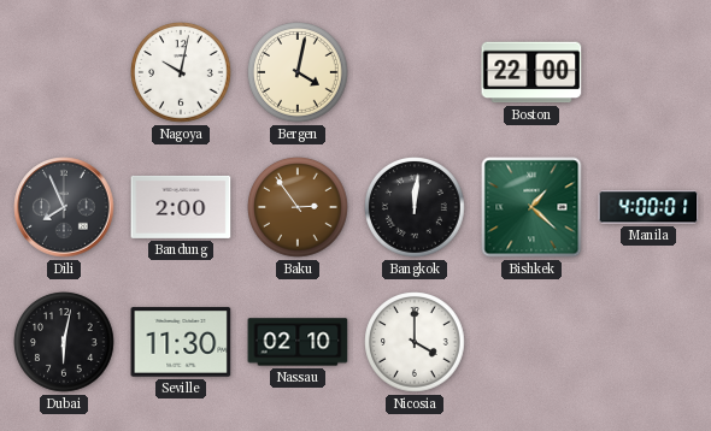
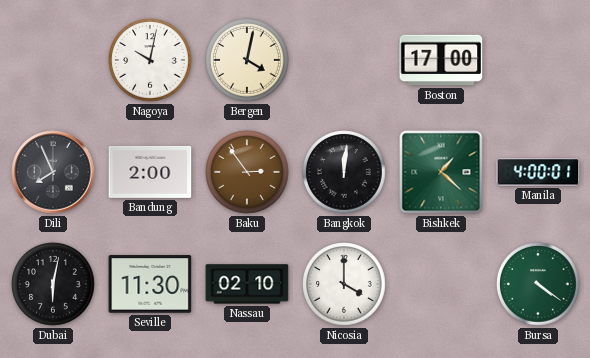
Boston: 22:00 -> 17:00
Bursa: none -> 4:21
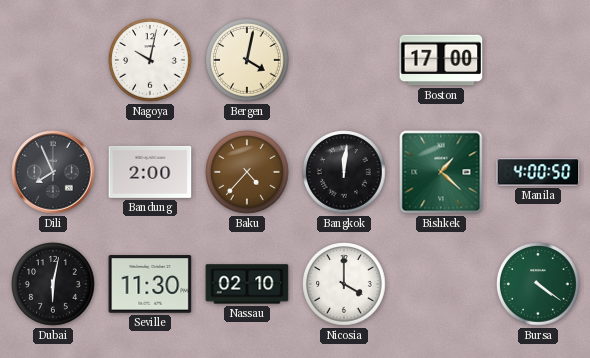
Baku: 2:54 -> 4:37
Manila: 4:00:01 -> 4:00:50
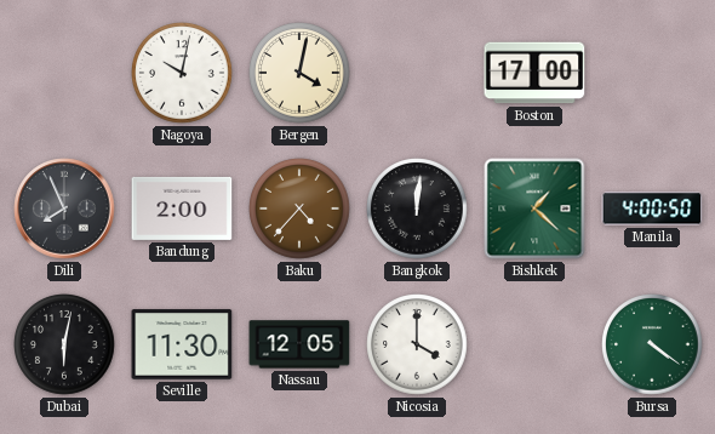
Nassau: 02:10 -> 12:05
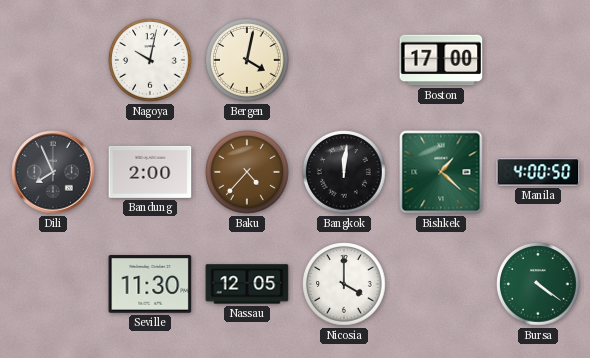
Dubai: 6:02 -> none
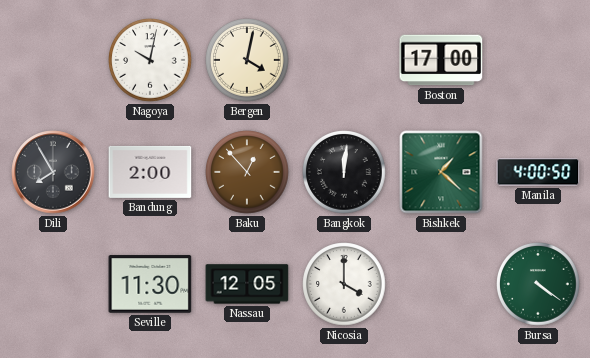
Dili: 7:56 -> 7:55
Baku: 4:37 -> 12:53
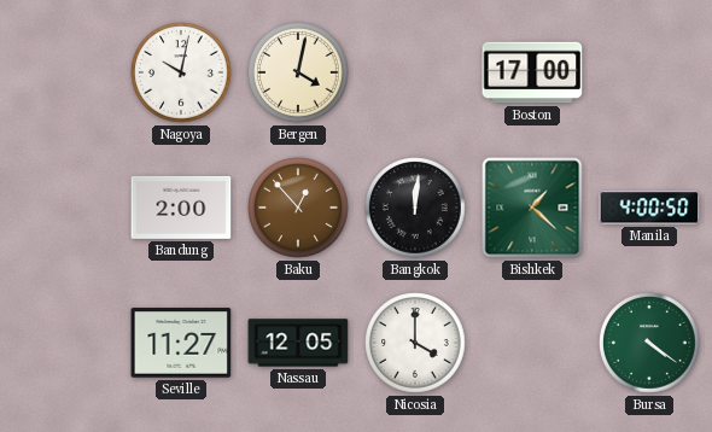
Dili: 7:55 -> none
Seville: 11:30 -> 11:27
